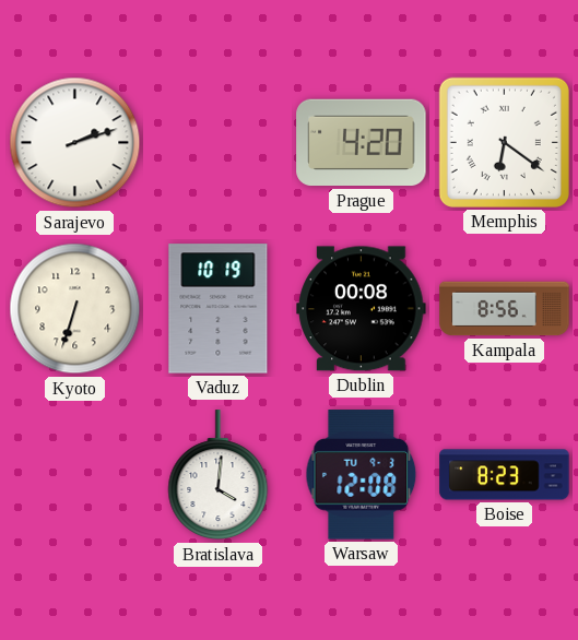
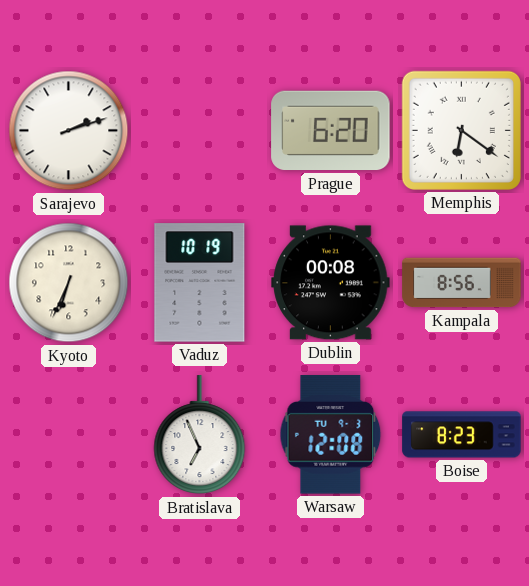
Prague: 4:20 -> 6:20
Kyoto: 6:33 -> 6:34
Bratislava: 4:01 -> 6:56
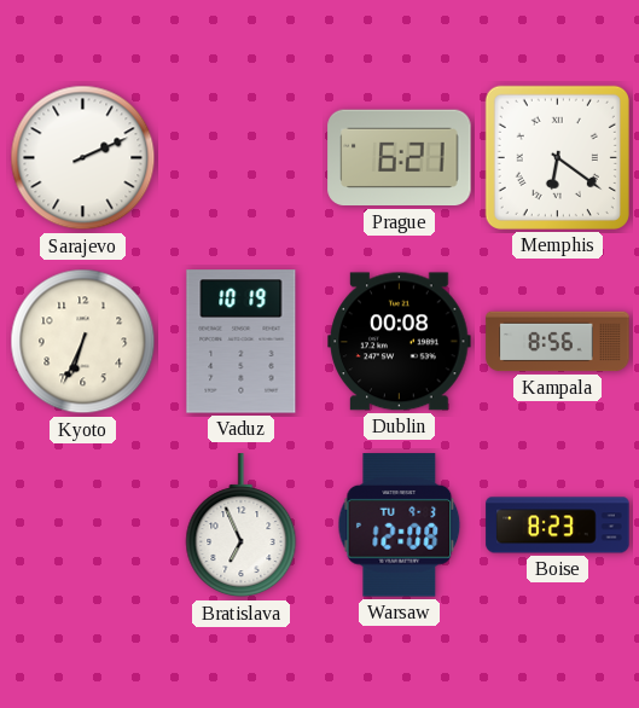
Sarajevo: 2:12 -> 2:11
Prague: 6:20 -> 6:21
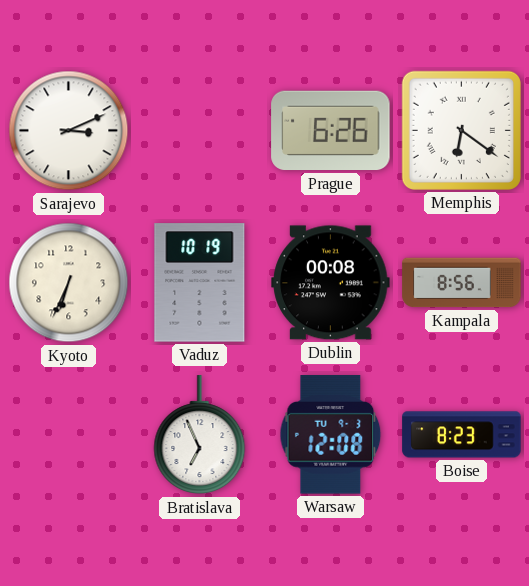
Sarajevo: 2:11 -> 3:11
Prague: 6:21 -> 6:26
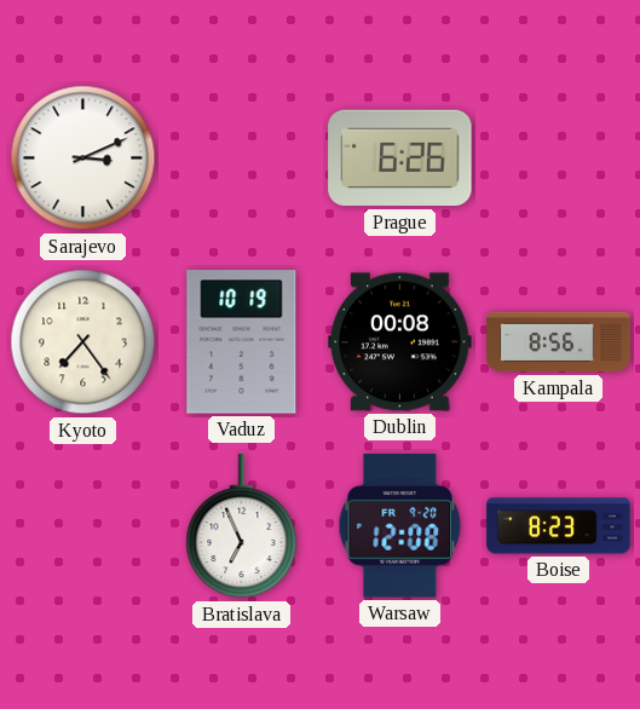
Memphis: 6:21 -> none
Kyoto: 6:34 -> 7:24
Warsaw date: TU 9-3 -> FR 9-20
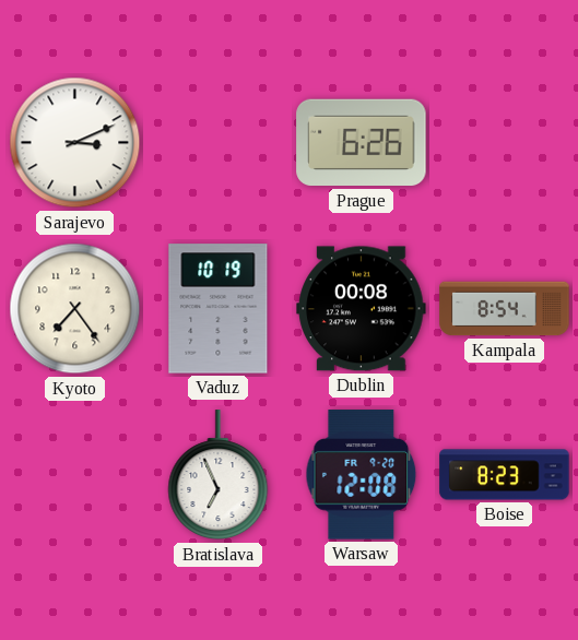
Kampala: 8:56 -> 8:54
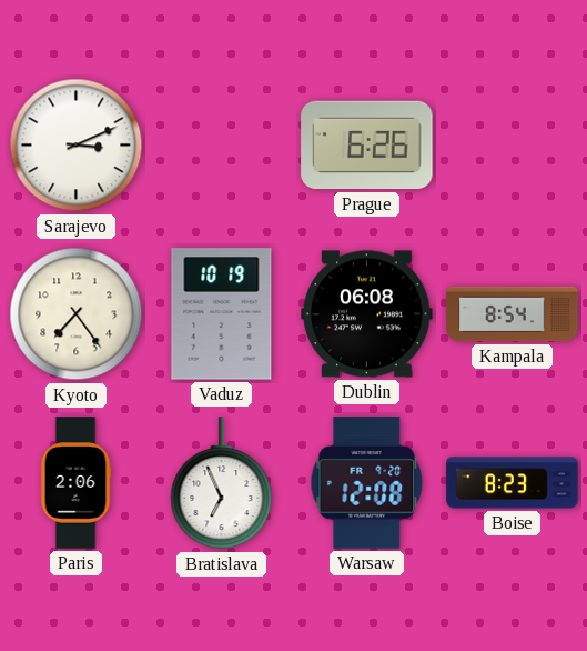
Dublin: 00:08 -> 06:08
Paris: none -> 2:06
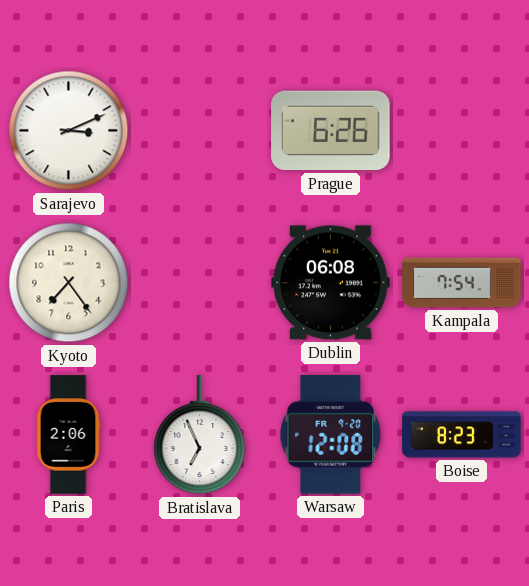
Vaduz: 10:19 -> none
Kampala: 8:54 -> 7:54
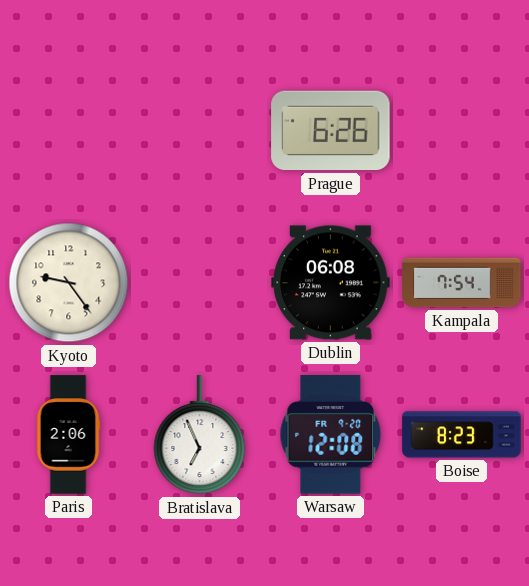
Sarajevo: 3:11 -> none
Kyoto: 7:24 -> 9:24
